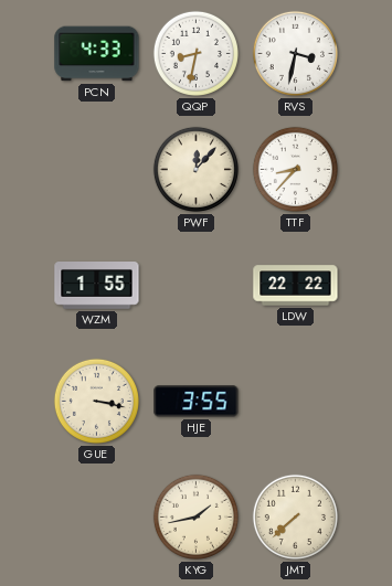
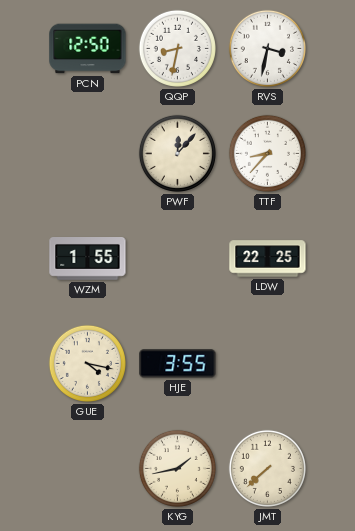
PCN: 4:33 -> 12:50
LDW: 22:22 -> 22:25
GUE: 3:17 -> 4:17
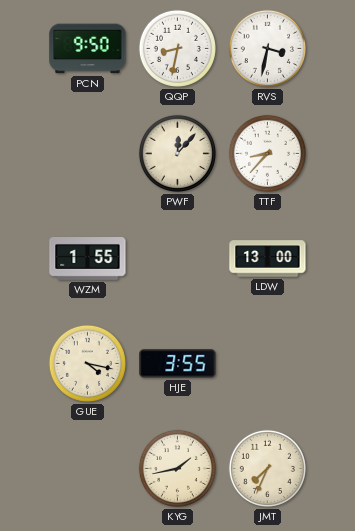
PCN: 12:50 -> 9:50
LDW: 22:25 -> 13:00
JMT: 7:38 -> 7:34
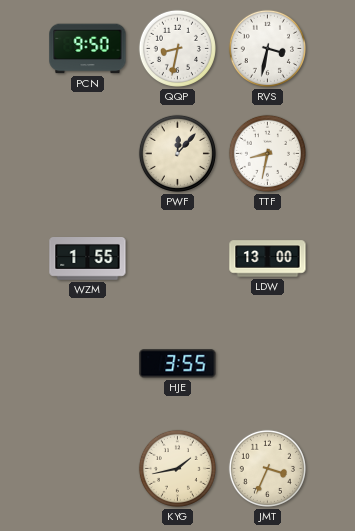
TTF: 8:37 -> 8:32
GUE: 4:17 -> none
JMT: 7:34 -> 3:34
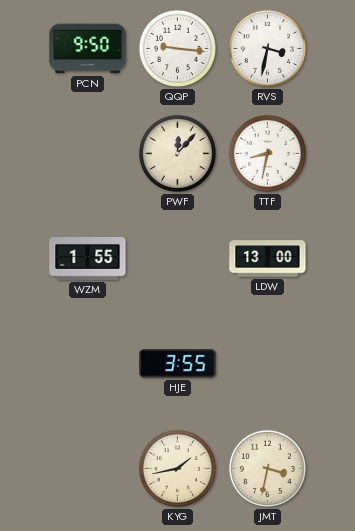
QQP: 8:32 -> 9:16
JMT: 3:34 -> 3:32
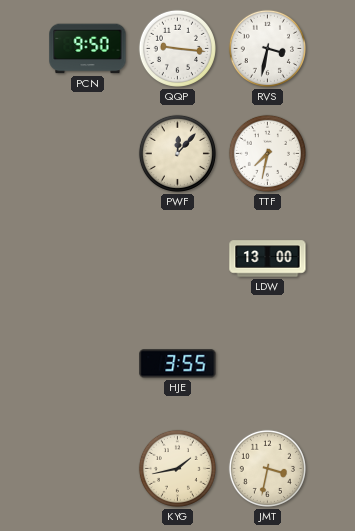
TTF: 8:32 -> 7:32
WZM: 1:55 -> none
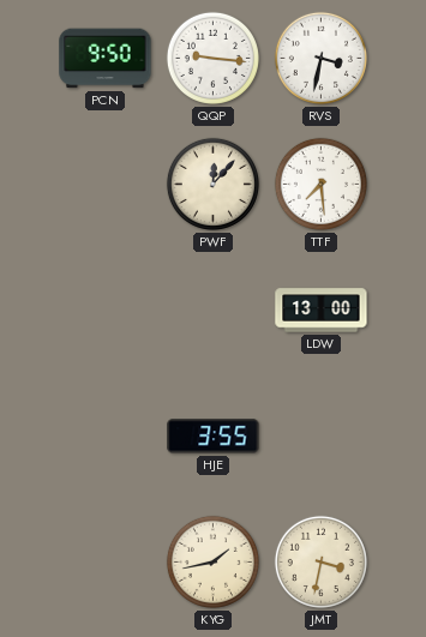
TTF: 7:32 -> 7:29
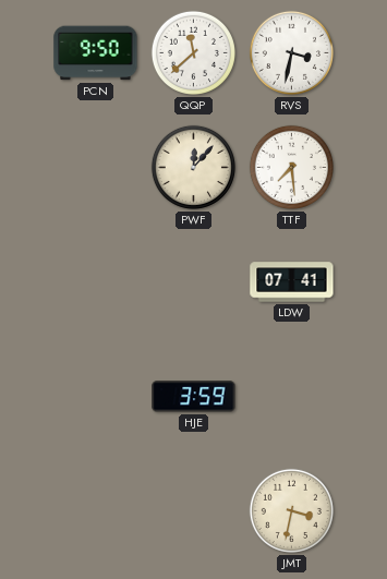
QQP: 9:16 -> 11:38
LDW: 13:00 -> 07:41
HJE: 3:55 -> 3:59
KYG: 1:43 -> none
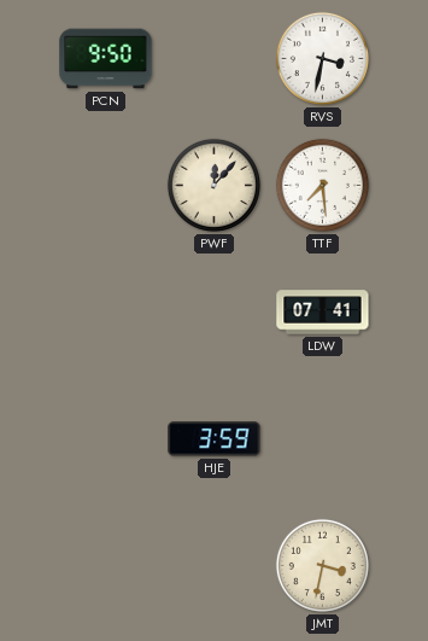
QQP: 11:38 -> none
